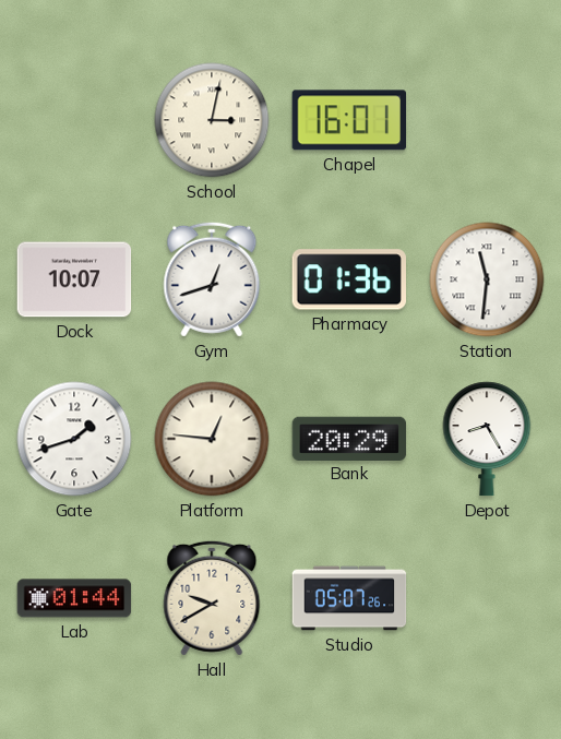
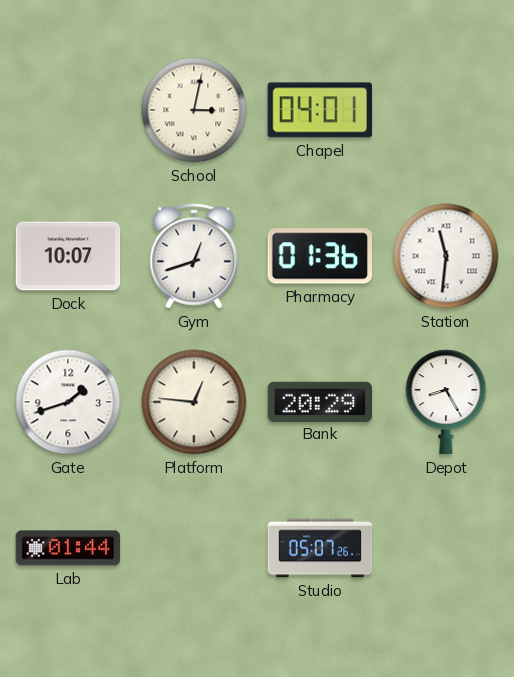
Chapel: 16:01 -> 04:01
Hall: 9:40 -> none
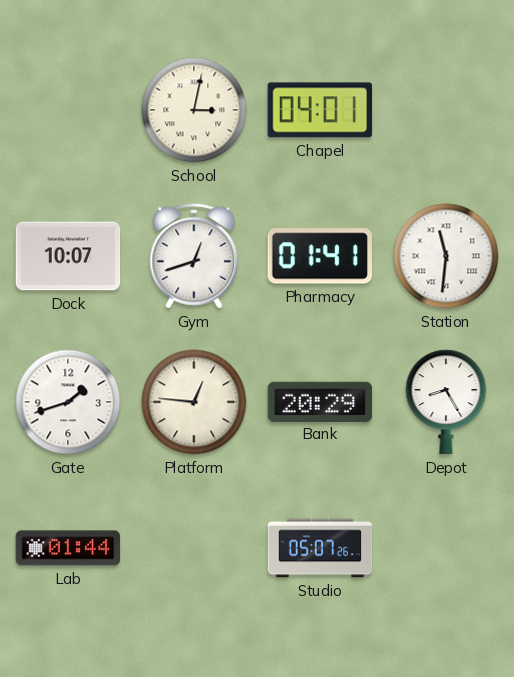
Pharmacy: 01:36 -> 01:41
